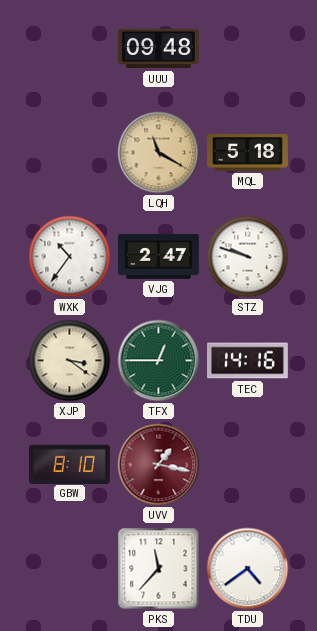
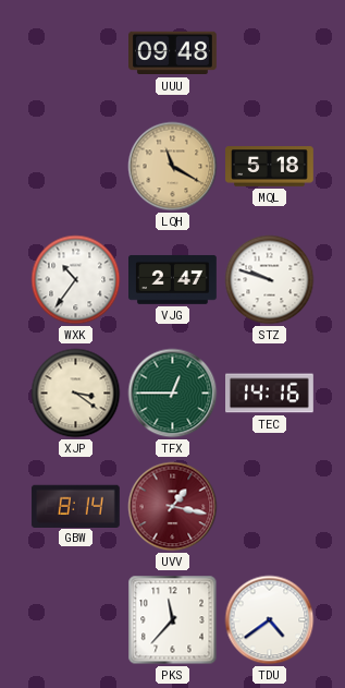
GBW: 8:10 -> 8:14
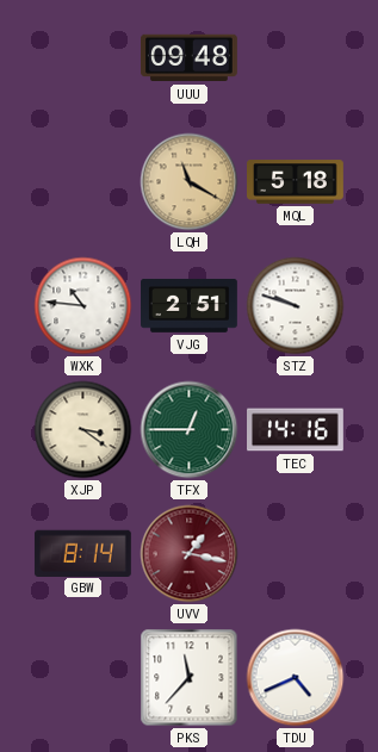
WXK: 10:36 -> 10:46
VJG: 2:47 -> 2:51
TDU: 4:39 -> 4:41
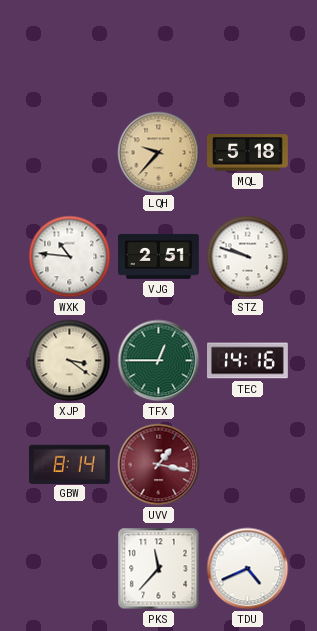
UUU: 09:48 -> none
LQH: 11:20 -> 9:37
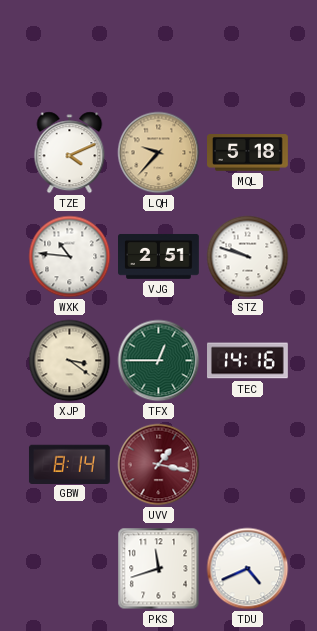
TZE: none -> 4:11
PKS: 11:37 -> 11:42
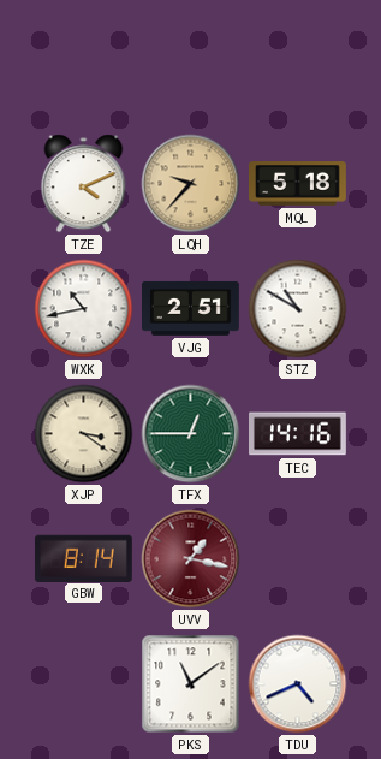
WXK: 10:46 -> 10:43
STZ: 9:48 -> 10:50
PKS: 11:42 -> 11:09
